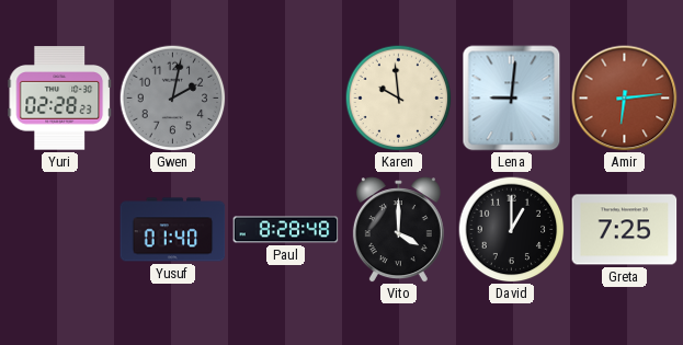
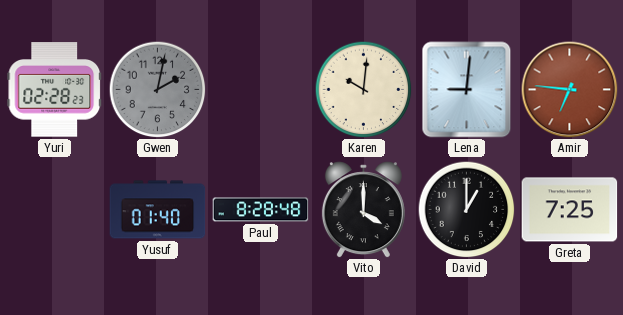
Karen: 9:59 -> 10:01
Amir: 6:14 -> 6:46
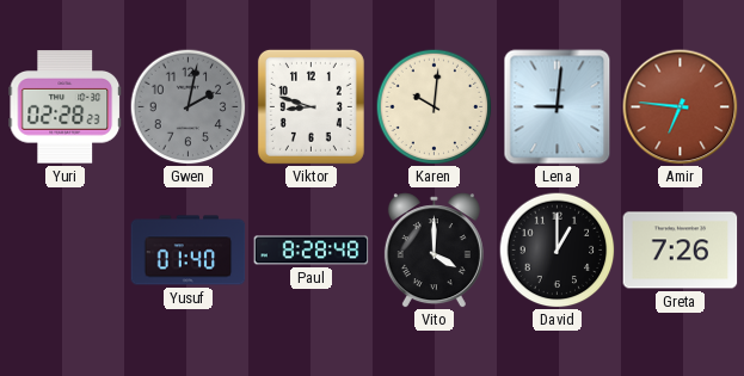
Viktor: none -> 8:48
Greta: 7:25 -> 7:26
